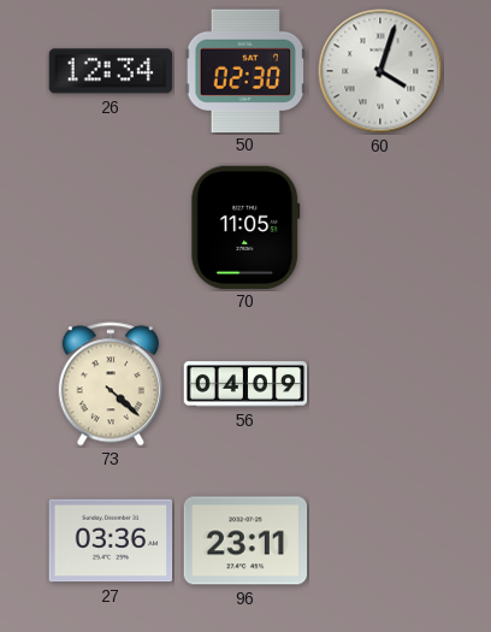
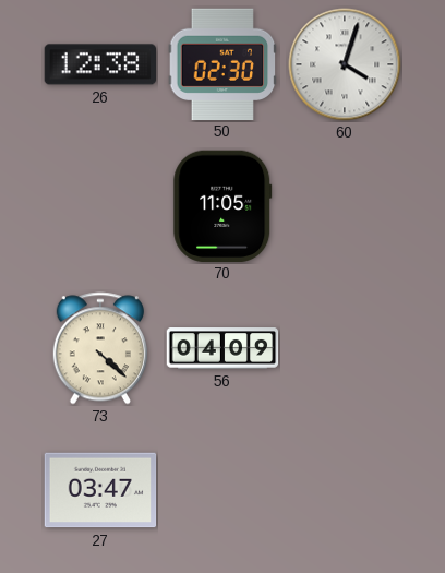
26: 12:34 -> 12:38
27: 03:36 -> 03:47
96: 23:11 -> none
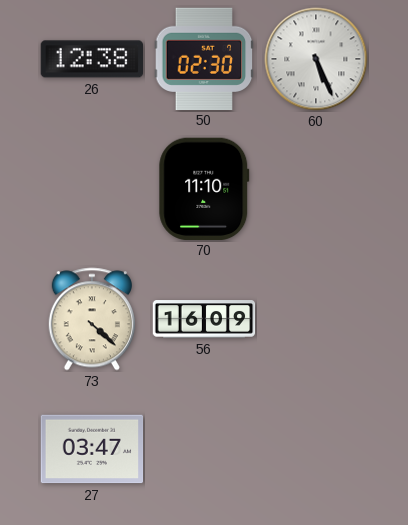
60: 4:03 -> 5:26
70: 11:05 -> 11:10
56: 04:09 -> 16:09
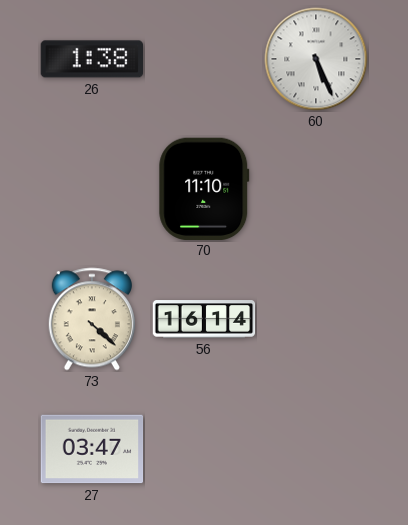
26: 12:38 -> 1:38
50: 02:30 -> none
56: 16:09 -> 16:14
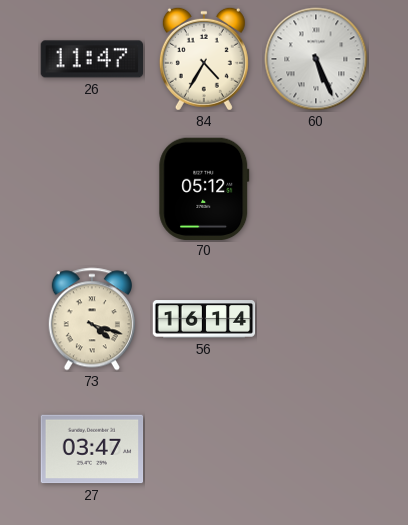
26: 1:38 -> 11:47
84: none -> 4:35
70: 11:10 -> 05:12
73: 4:22 -> 4:18
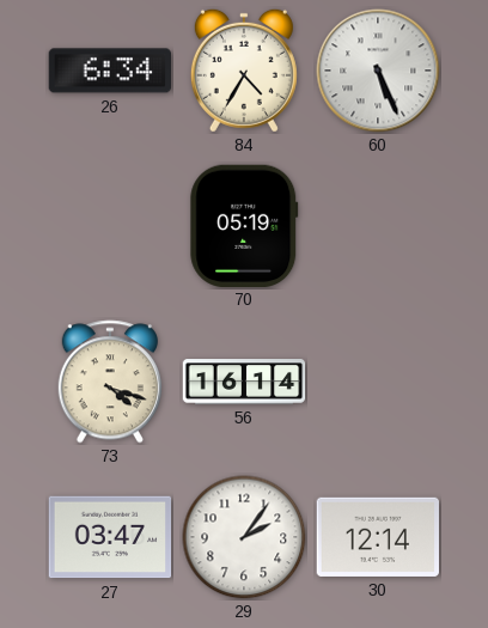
26: 11:47 -> 6:34
70: 05:12 -> 05:19
29: none -> 2:06
30: none -> 12:14
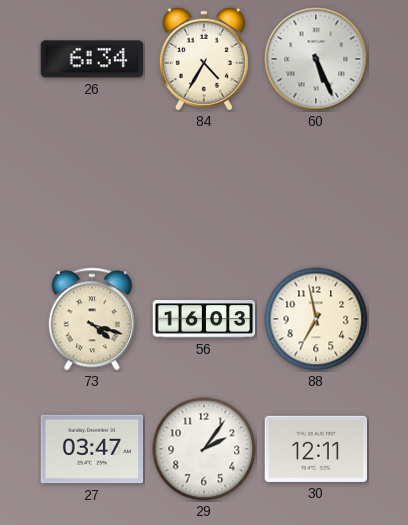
70: 05:19 -> none
56: 16:14 -> 16:03
88: none -> 6:58
30: 12:14 -> 12:11
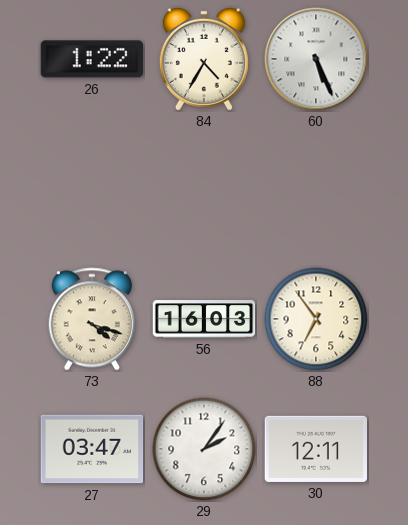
26: 6:34 -> 1:22
88: 6:58 -> 6:54
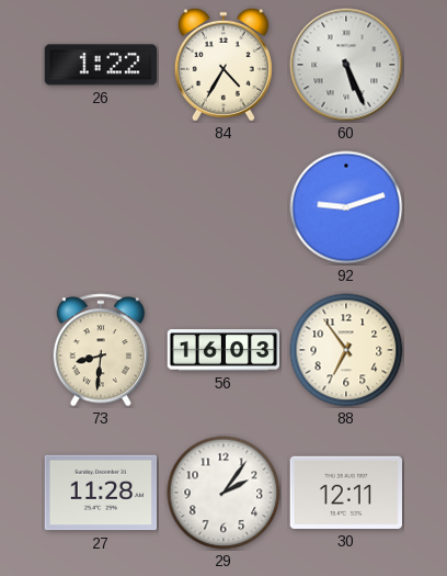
92: none -> 9:12
73: 4:18 -> 8:31
27: 03:47 -> 11:28
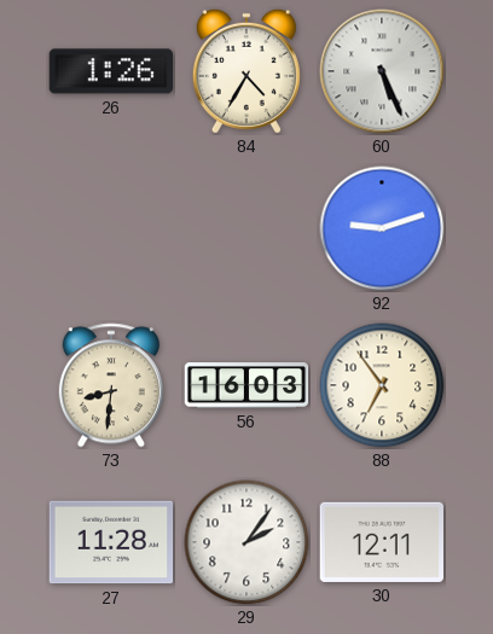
26: 1:22 -> 1:26
